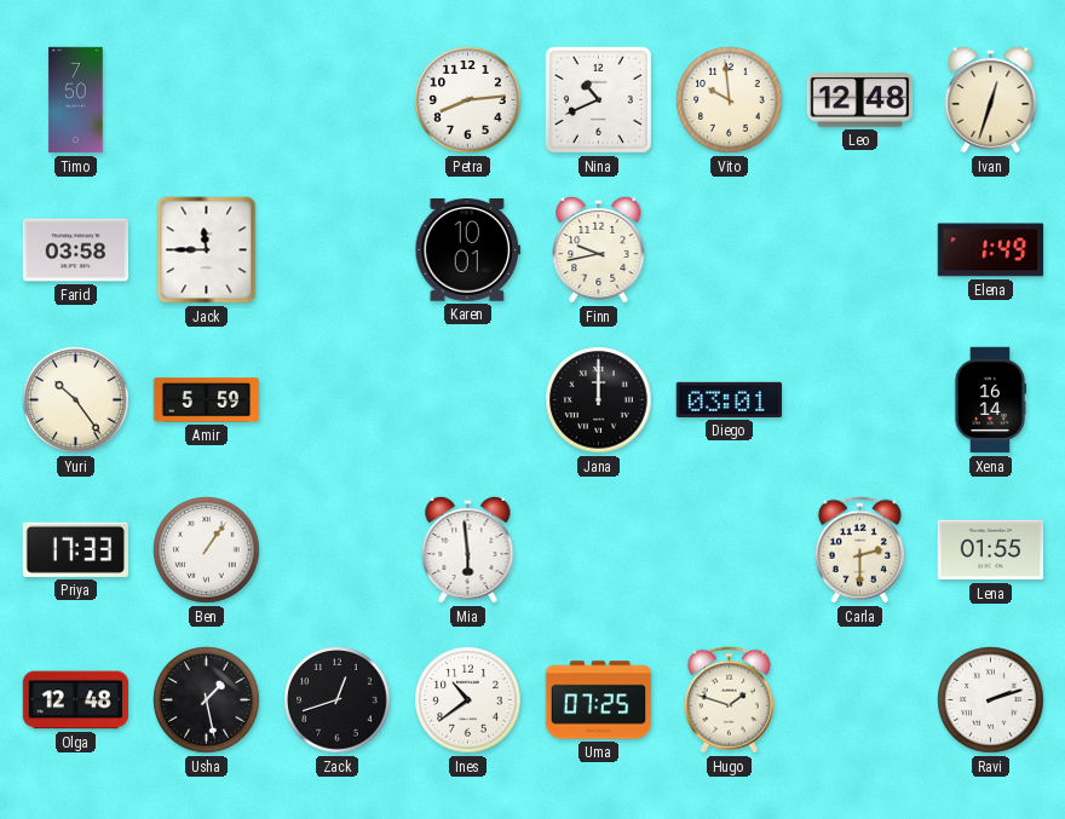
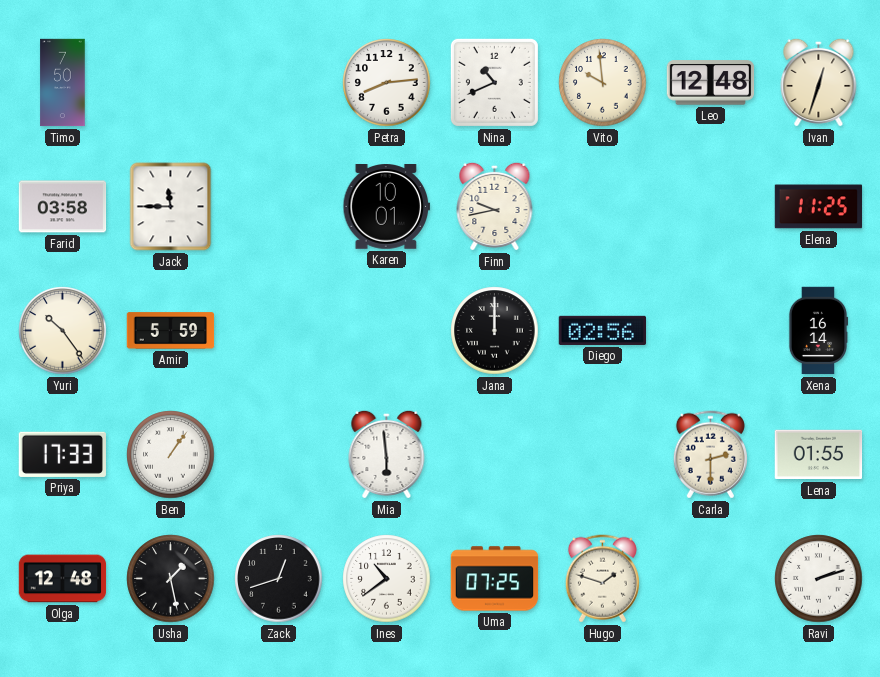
Elena: 1:49 -> 11:25
Diego: 03:01 -> 02:56
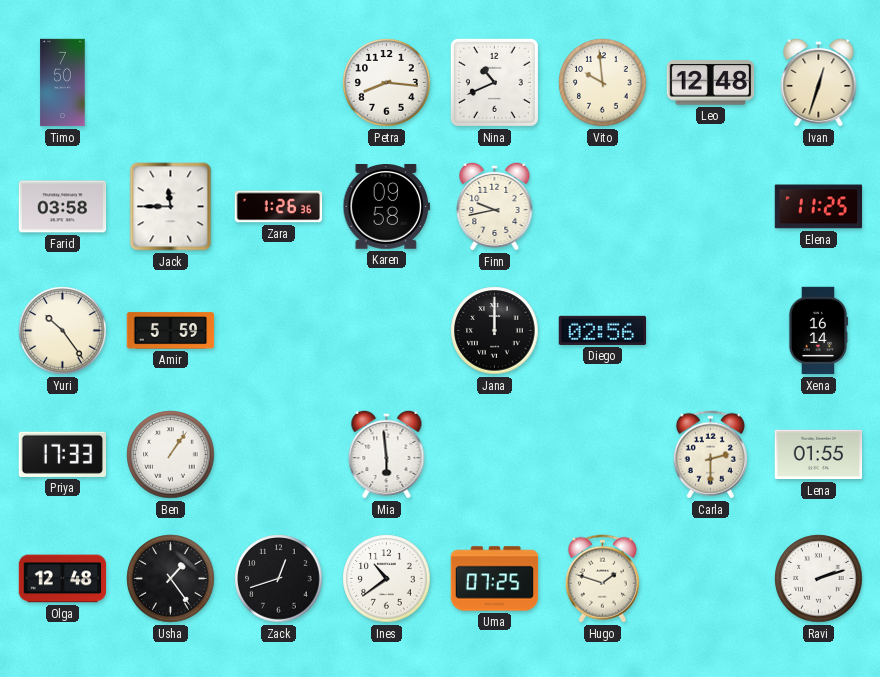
Petra: 8:14 -> 8:16
Zara: none -> 1:26
Karen: 10:01 -> 09:58
Usha: 1:28 -> 1:24
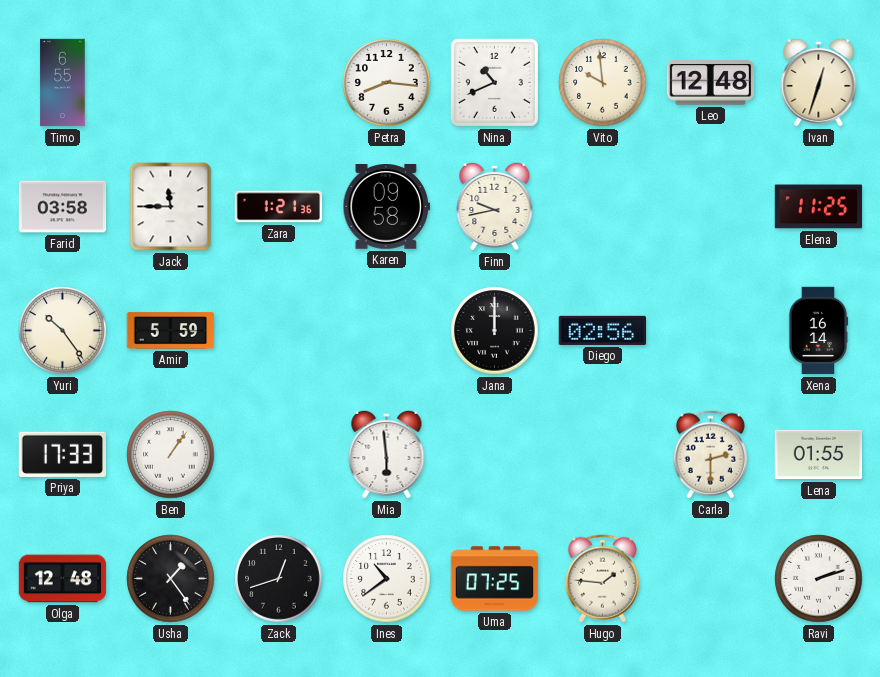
Timo: 7:50 -> 6:55
Zara: 1:26 -> 1:21
Hugo: 1:48 -> 1:46
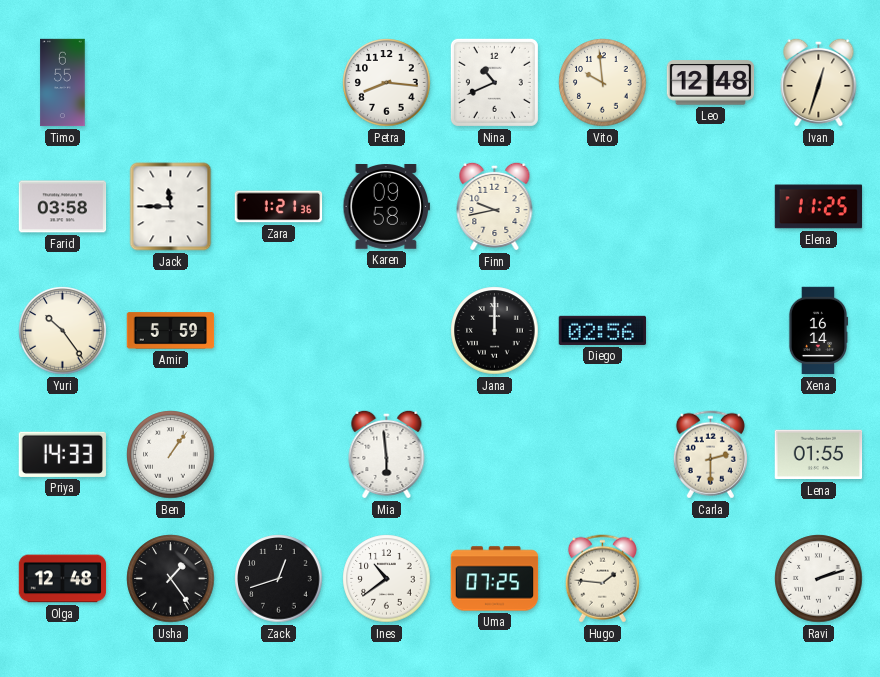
Priya: 17:33 -> 14:33
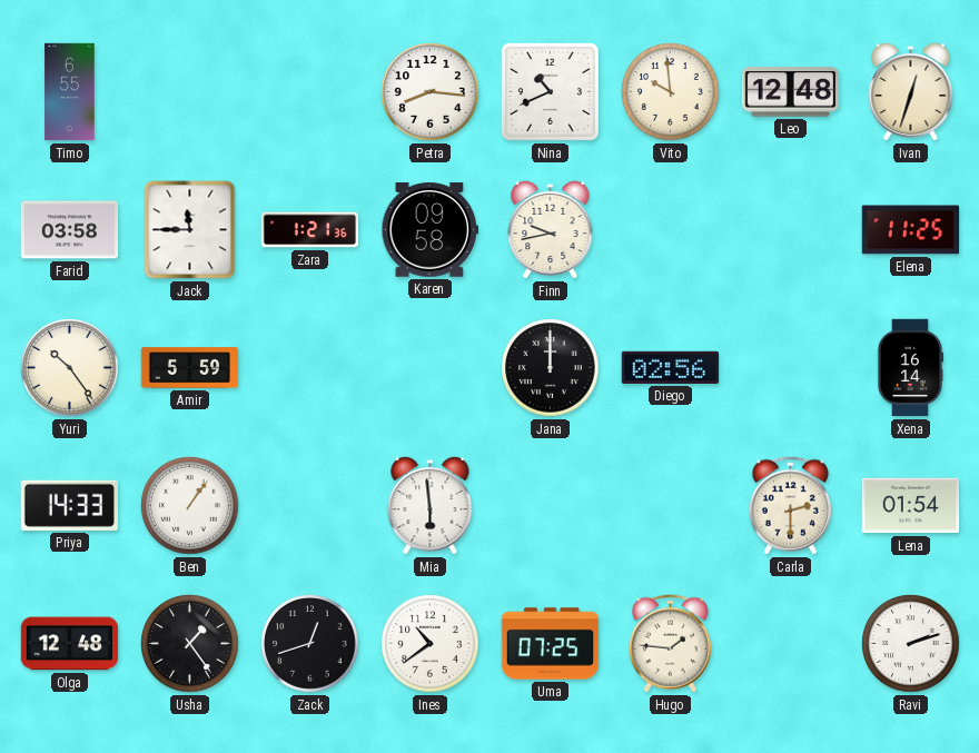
Lena: 01:55 -> 01:54
